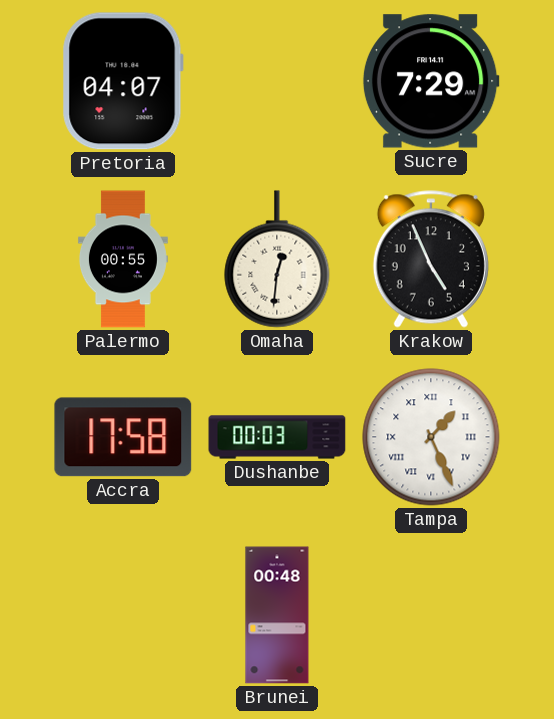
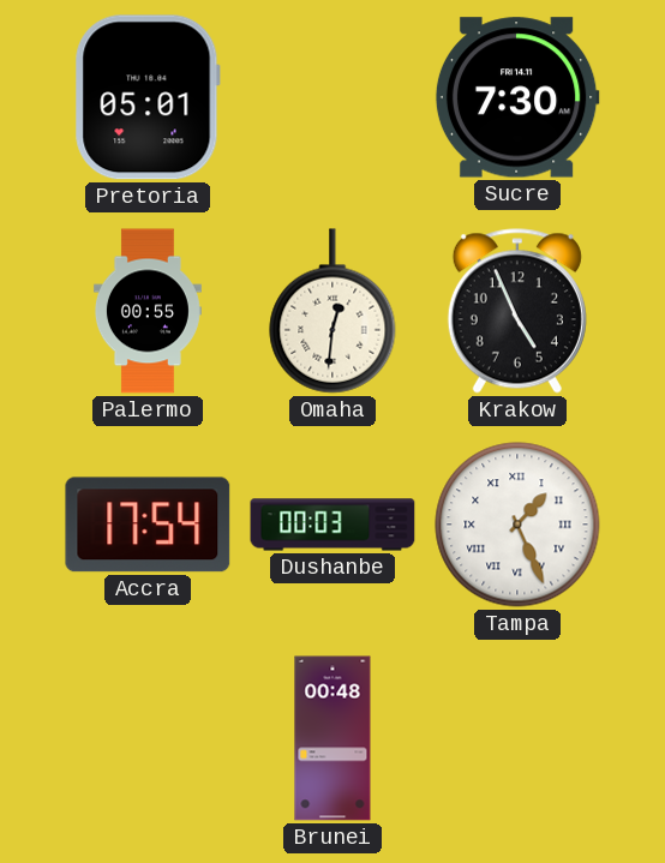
Pretoria: 04:07 -> 05:01
Sucre: 7:29 -> 7:30
Accra: 17:58 -> 17:54
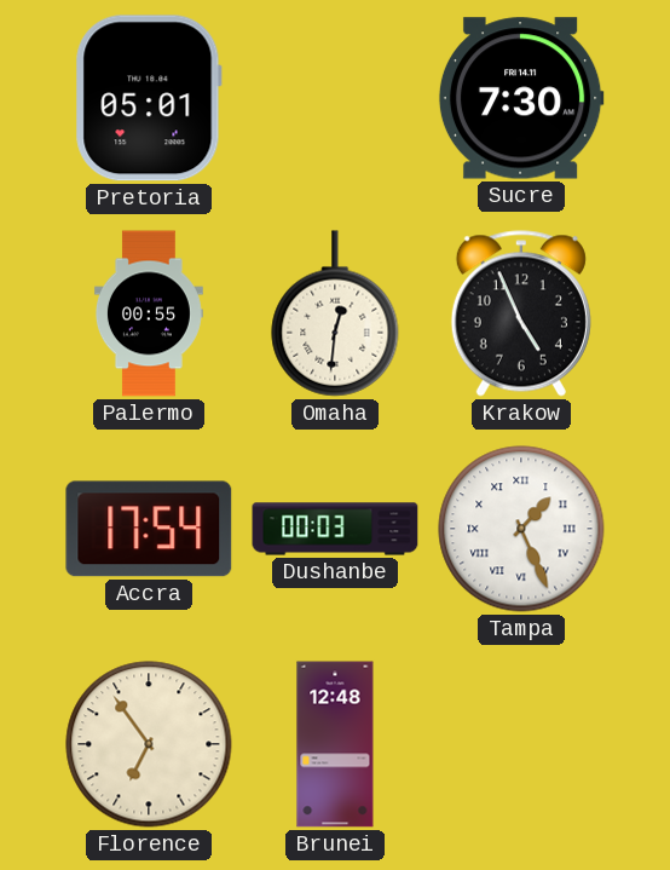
Florence: none -> 6:54
Brunei: 00:48 -> 12:48
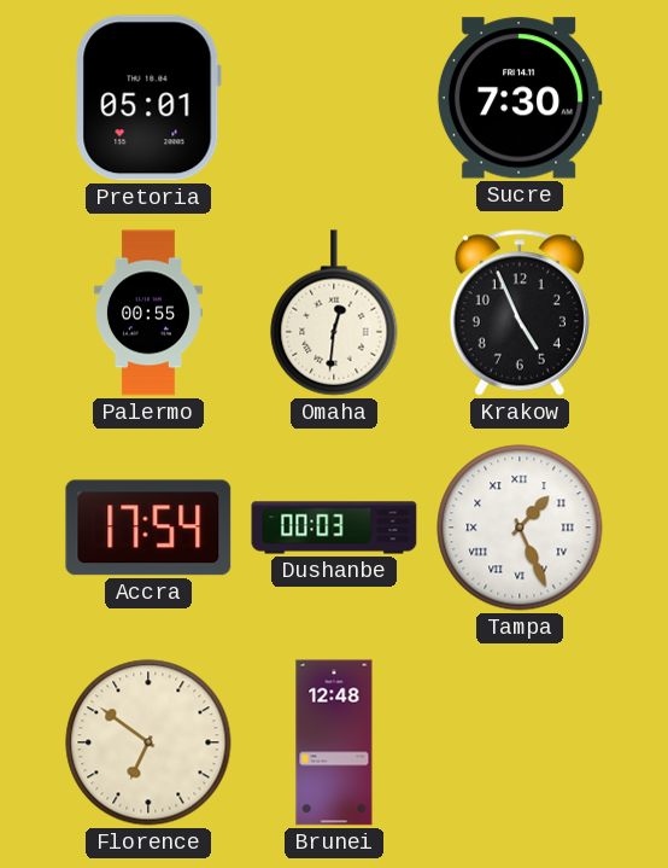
Florence: 6:54 -> 6:51
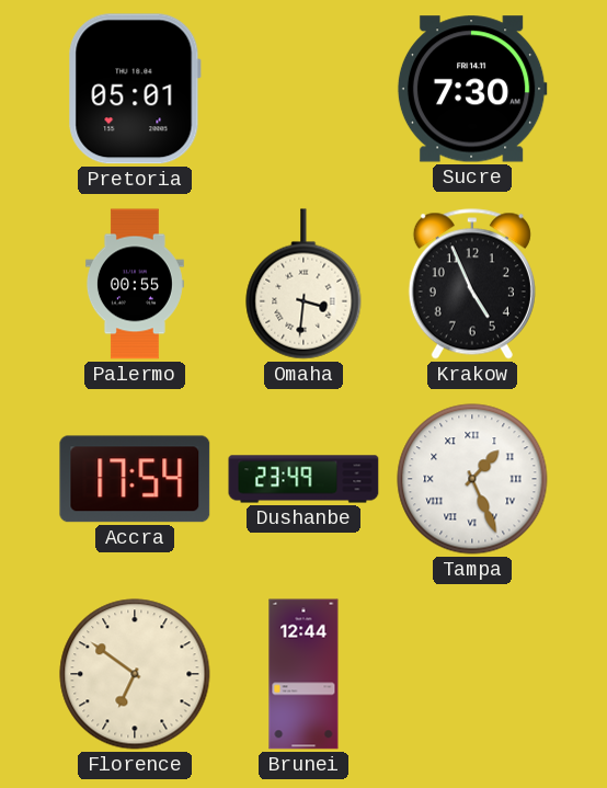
Omaha: 12:31 -> 3:31
Dushanbe: 00:03 -> 23:49
Brunei: 12:48 -> 12:44
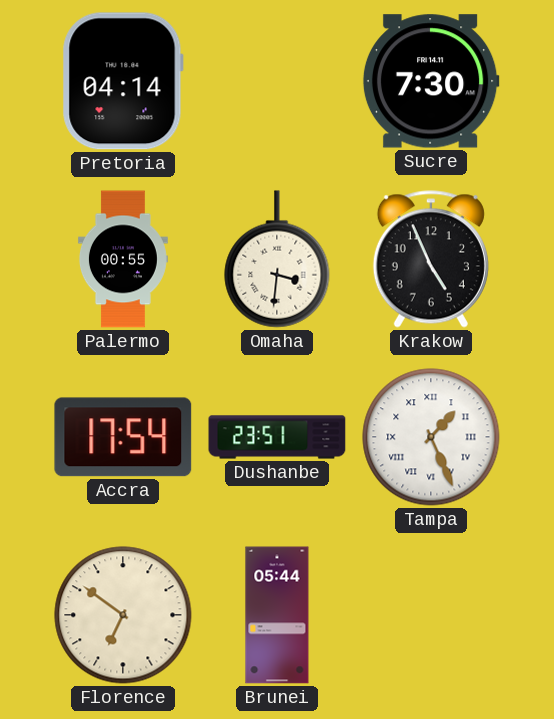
Pretoria: 05:01 -> 04:14
Dushanbe: 23:49 -> 23:51
Brunei: 12:44 -> 05:44
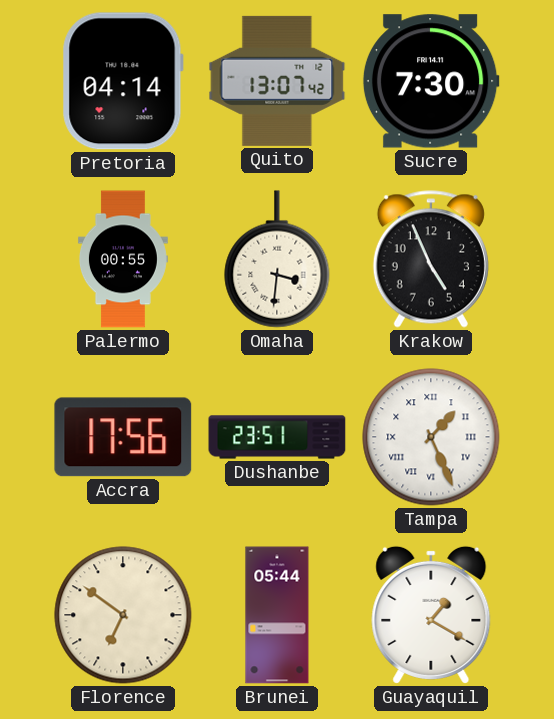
Quito: none -> 13:07
Accra: 17:54 -> 17:56
Guayaquil: none -> 1:20
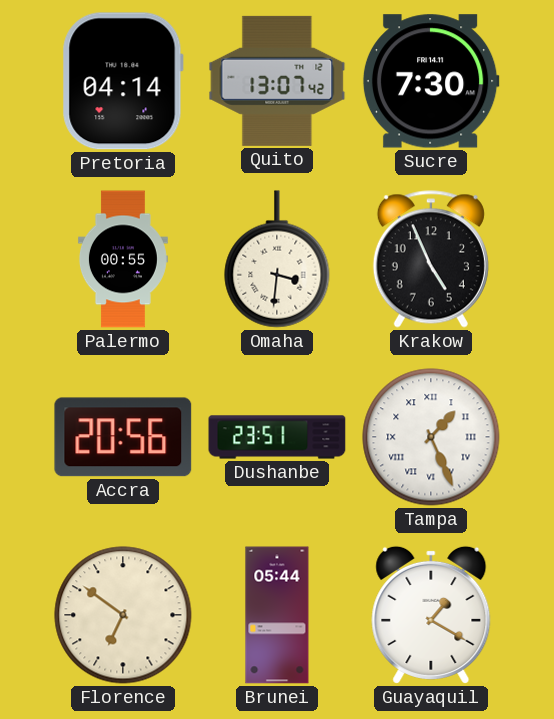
Accra: 17:56 -> 20:56
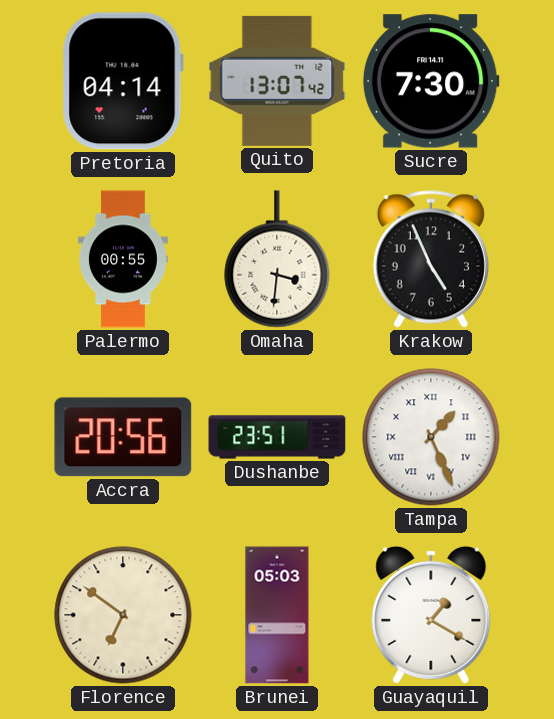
Brunei: 05:44 -> 05:03
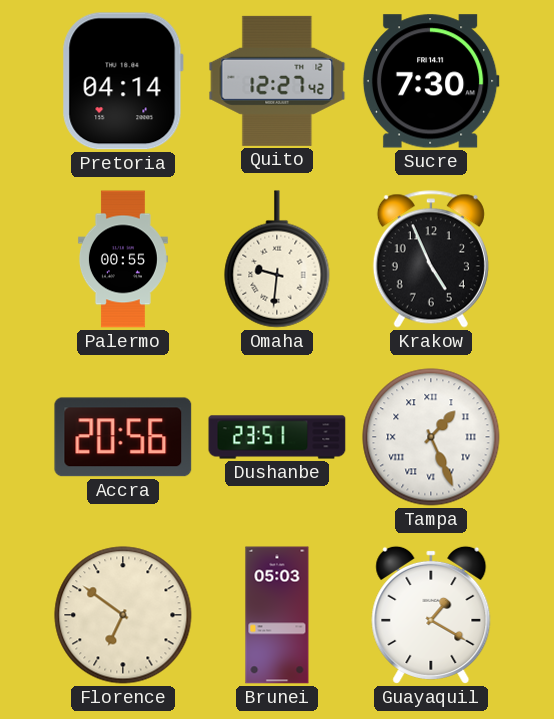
Quito: 13:07 -> 12:27
Omaha: 3:31 -> 9:31
